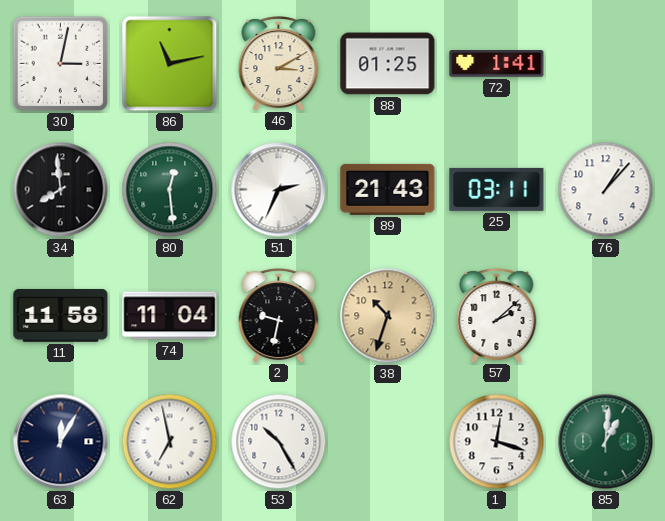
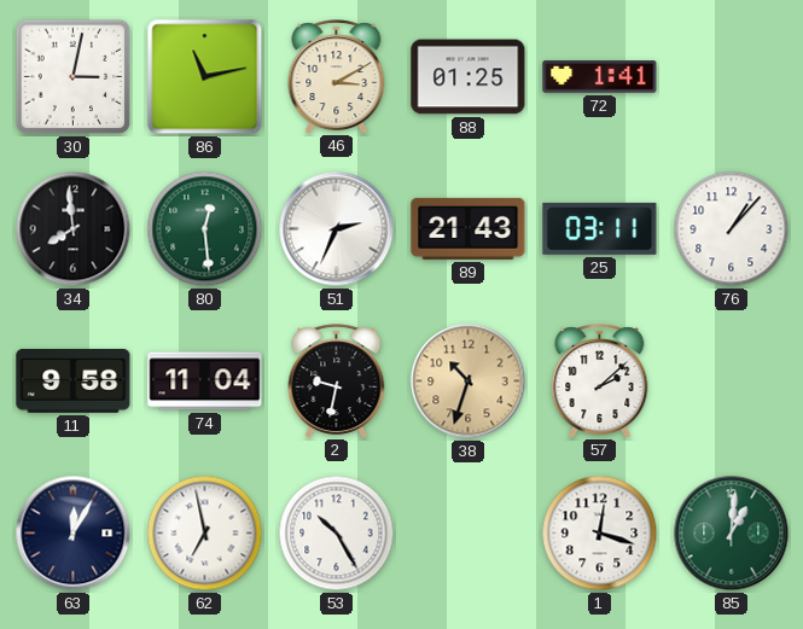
11: 11:58 -> 9:58
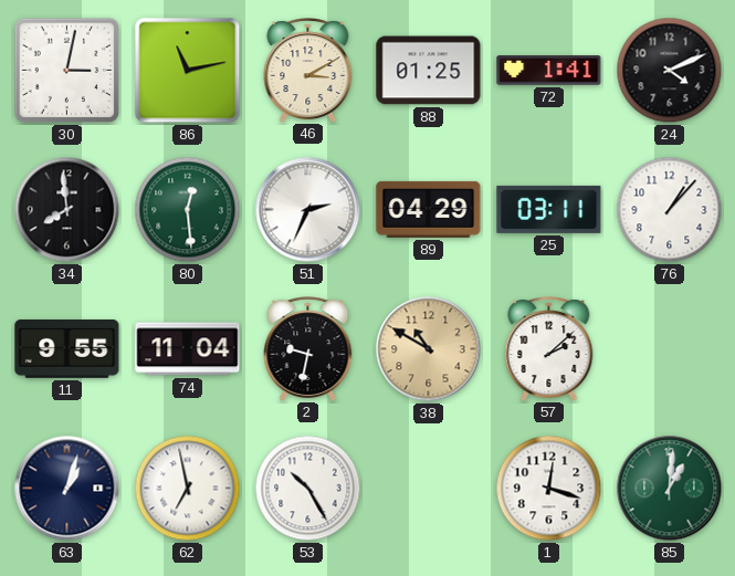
24: none -> 4:11
89: 21:43 -> 04:29
11: 9:58 -> 9:55
38: 10:33 -> 10:50
63: 12:05 -> 1:03
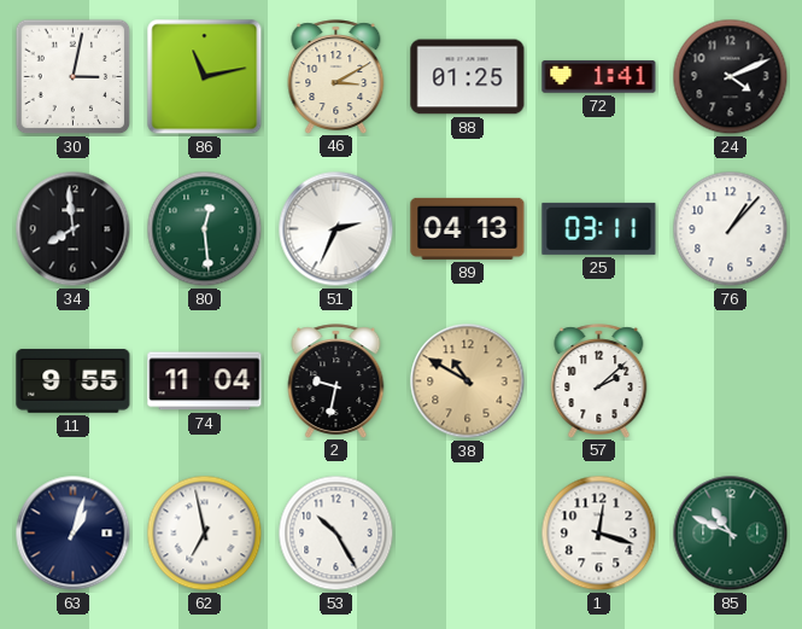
89: 04:29 -> 04:13
85: 1:01 -> 10:49
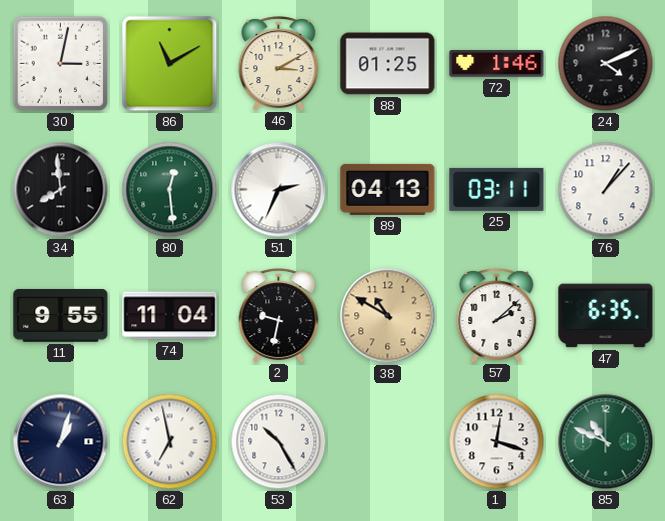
86: 11:13 -> 11:10
72: 1:41 -> 1:46
47: none -> 6:35
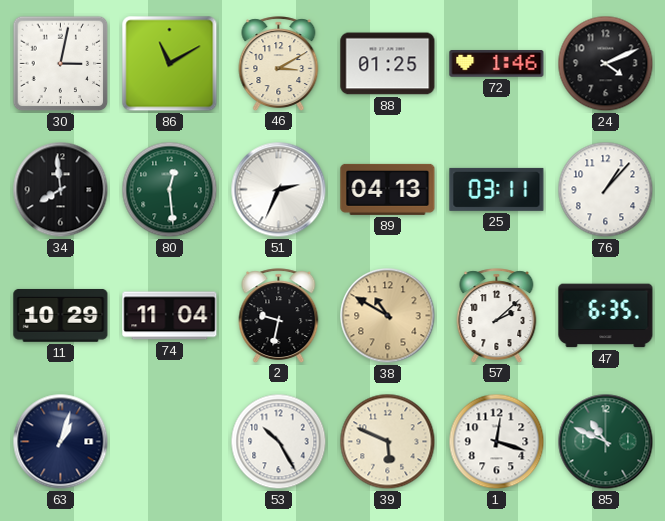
11: 9:55 -> 10:29
62: 6:58 -> none
39: none -> 5:49
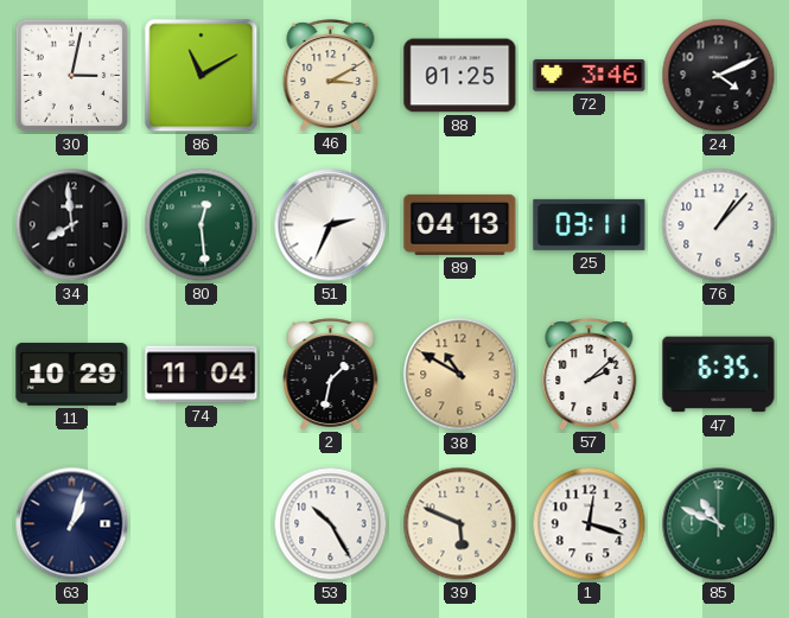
72: 1:46 -> 3:46
2: 9:32 -> 1:32
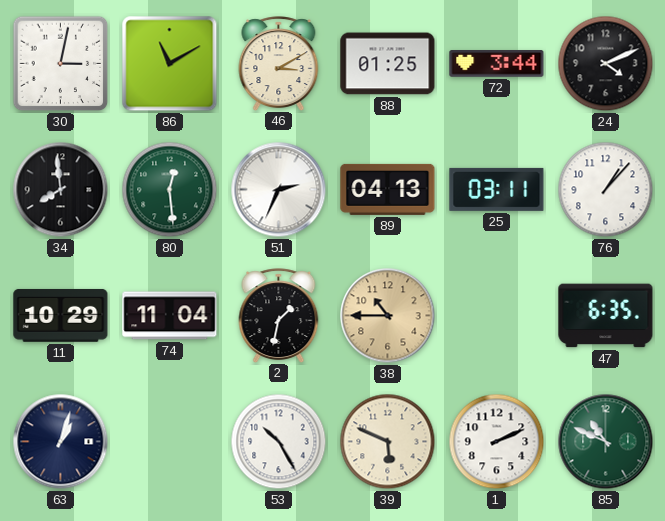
72: 3:46 -> 3:44
38: 10:50 -> 10:45
57: 2:08 -> none
1: 12:18 -> 2:11
